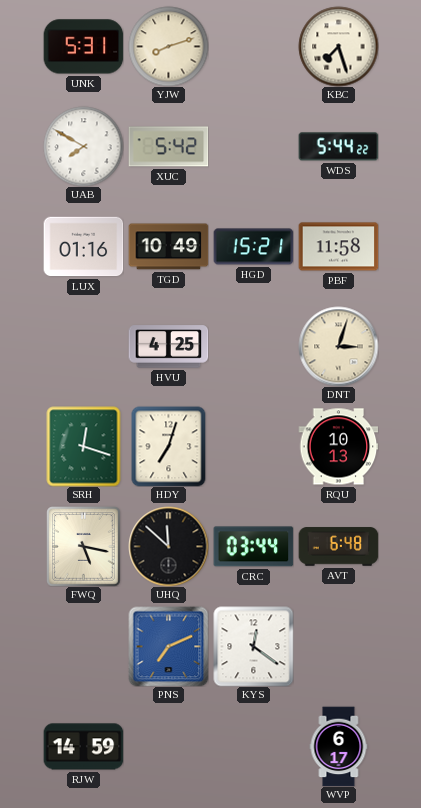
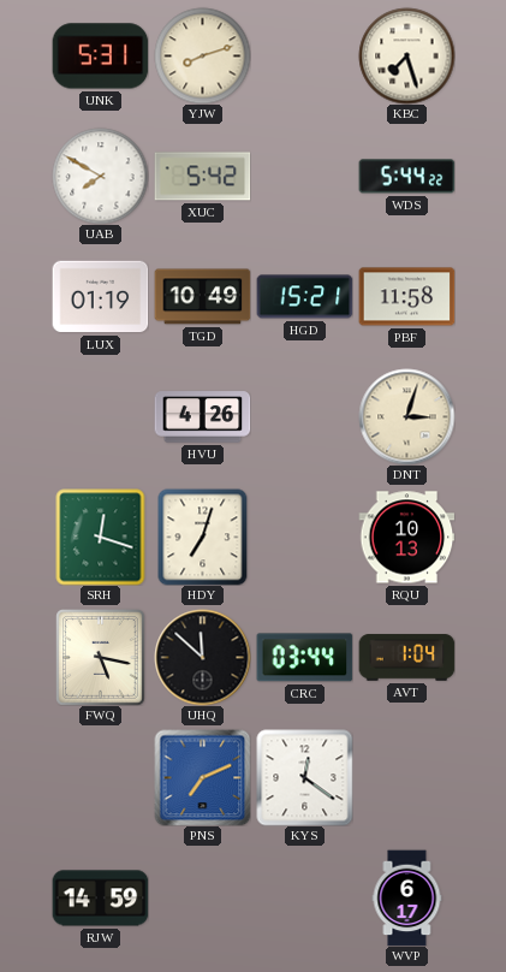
LUX: 01:16 -> 01:19
HVU: 4:25 -> 4:26
AVT: 6:48 -> 1:04
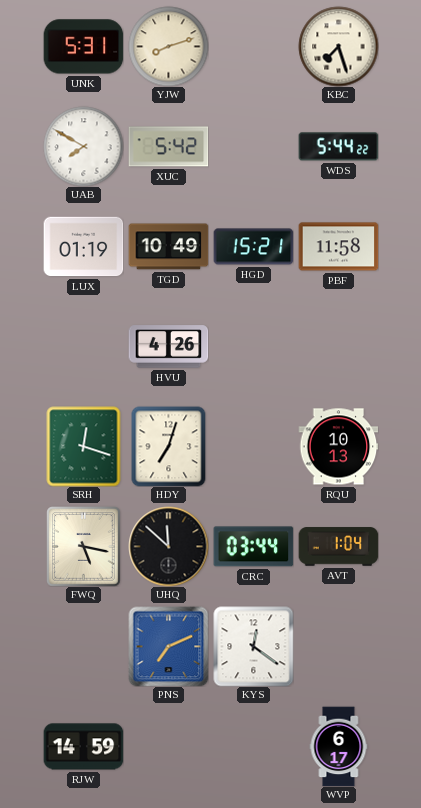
DNT: 3:03 -> none
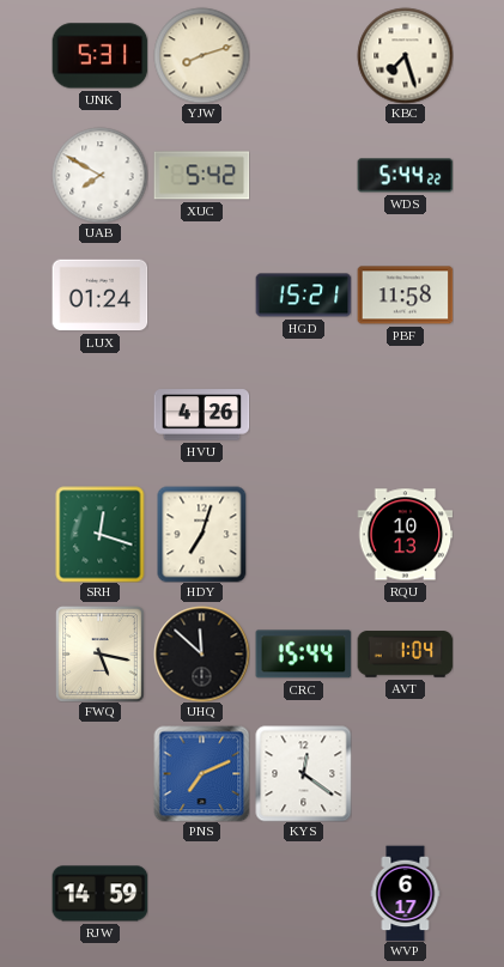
LUX: 01:19 -> 01:24
TGD: 10:49 -> none
CRC: 03:44 -> 15:44
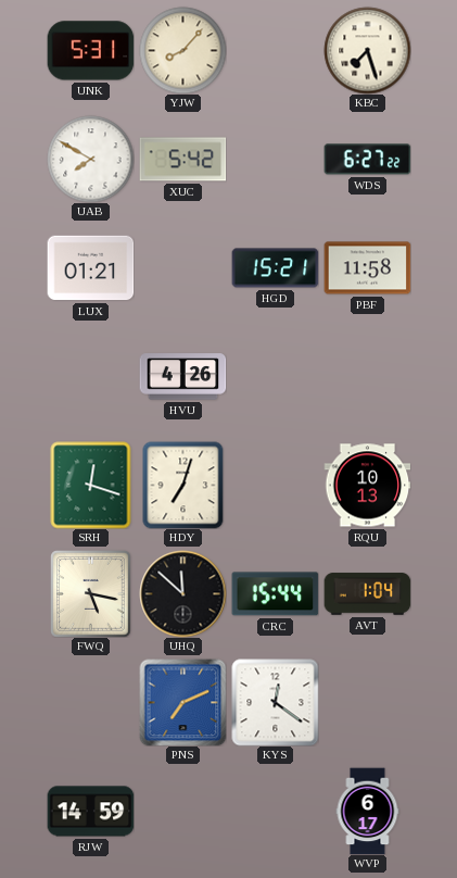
YJW: 8:12 -> 8:07
WDS: 5:44 -> 6:27
LUX: 01:24 -> 01:21
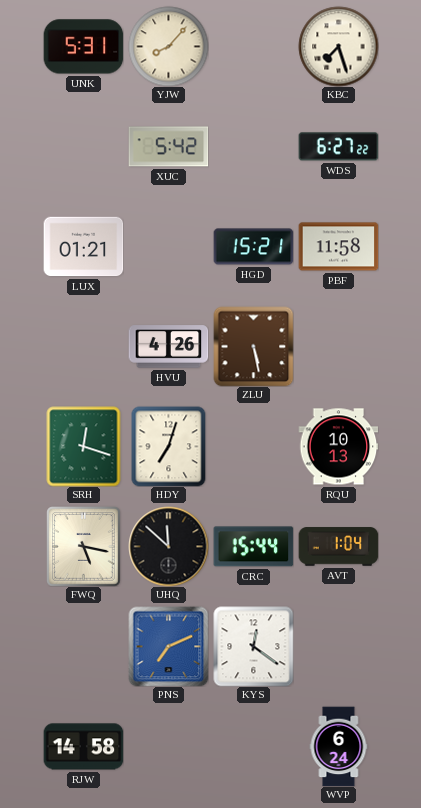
UAB: 7:50 -> none
ZLU: none -> 5:28
RJW: 14:59 -> 14:58
WVP: 6:17 -> 6:24
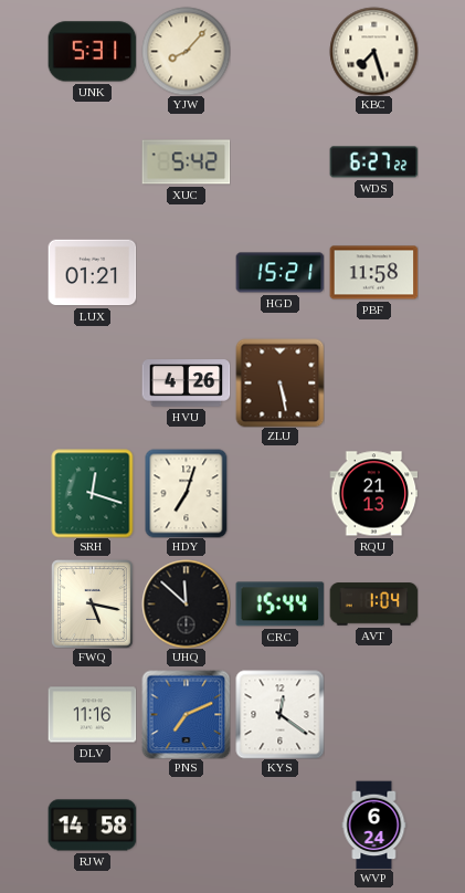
RQU: 10:13 -> 21:13
DLV: none -> 11:16
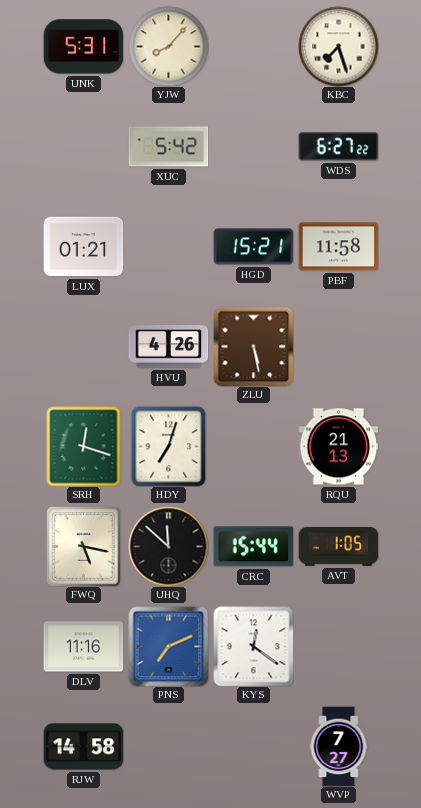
AVT: 1:04 -> 1:05
WVP: 6:24 -> 7:27
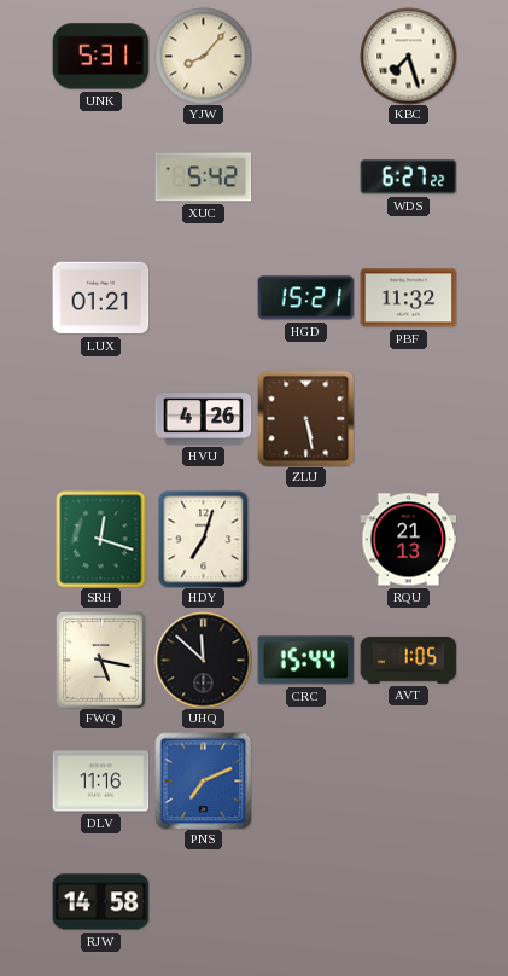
PBF: 11:58 -> 11:32
KYS: 12:21 -> none
WVP: 7:27 -> none
